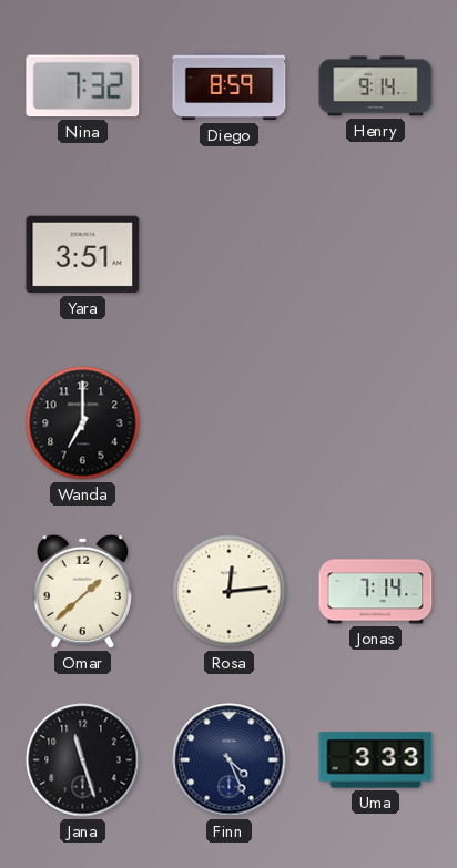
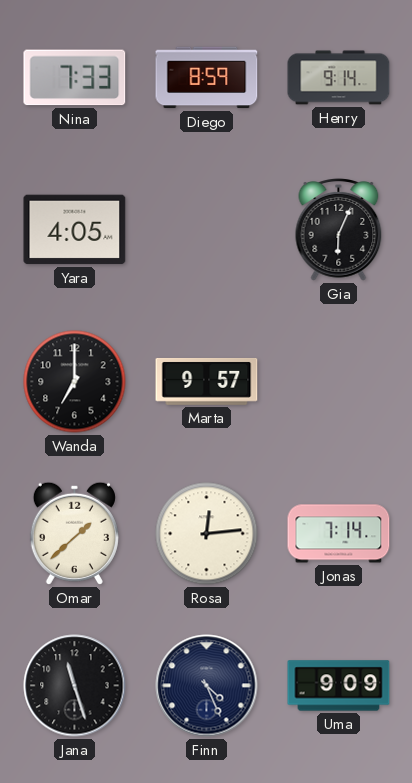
Nina: 7:32 -> 7:33
Yara: 3:51 -> 4:05
Gia: none -> 6:04
Marta: none -> 9:57
Uma: 3:33 -> 9:09
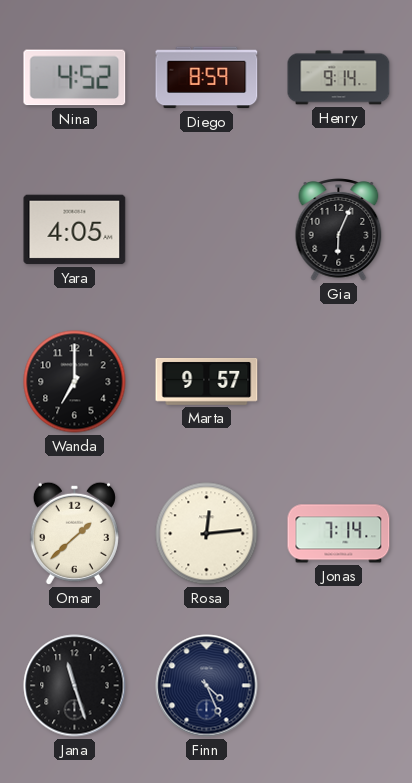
Nina: 7:33 -> 4:52
Uma: 9:09 -> none
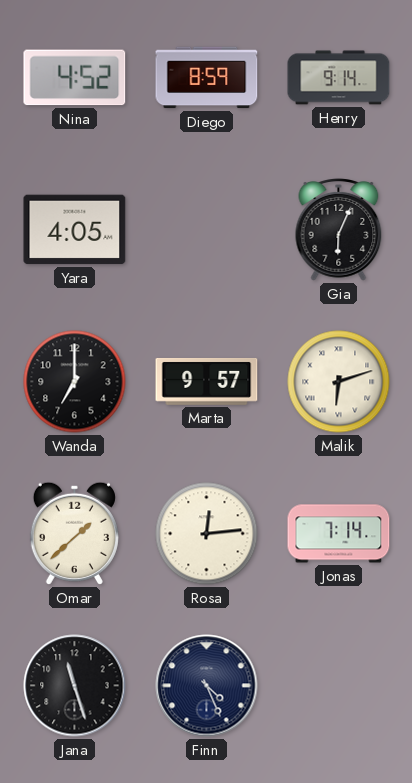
Malik: none -> 6:12
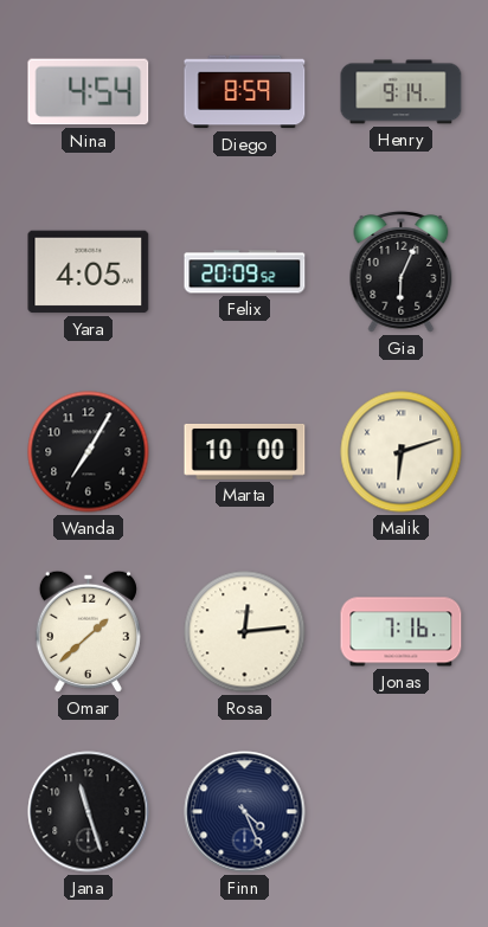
Nina: 4:52 -> 4:54
Felix: none -> 20:09
Wanda: 7:00 -> 7:05
Marta: 9:57 -> 10:00
Jonas: 7:14 -> 7:16
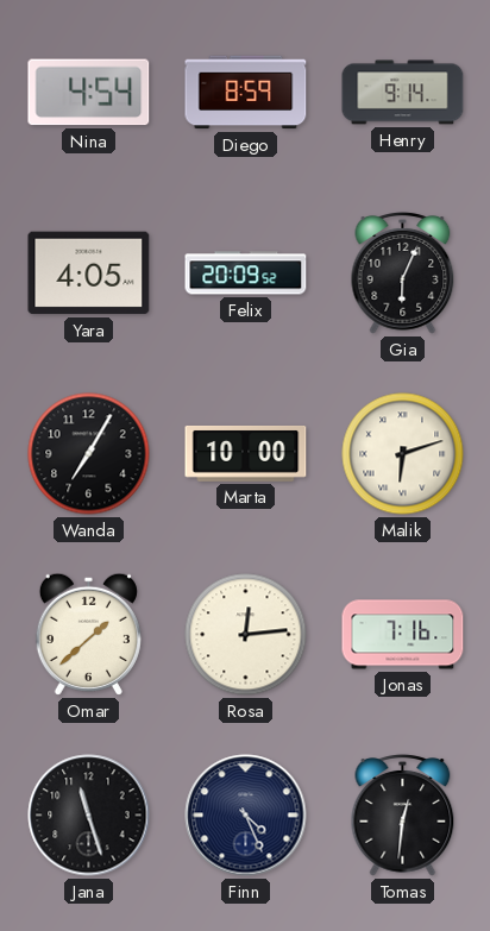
Tomas: none -> 12:31
